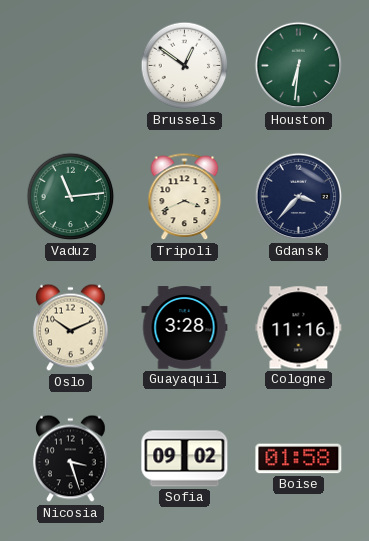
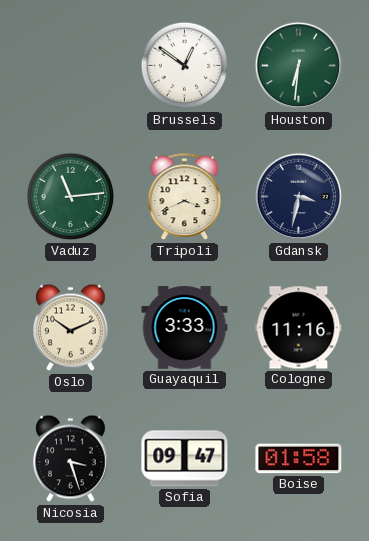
Gdansk: 3:37 -> 3:32
Guayaquil: 3:28 -> 3:33
Sofia: 09:02 -> 09:47
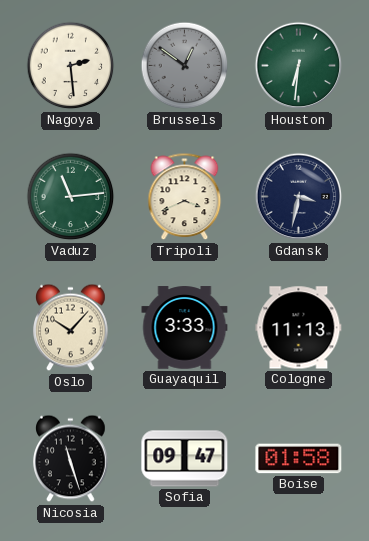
Nagoya: none -> 2:29
Brussels dial: white -> grey
Oslo: 10:11 -> 10:07
Cologne: 11:16 -> 11:13
Nicosia: 3:27 -> 11:27
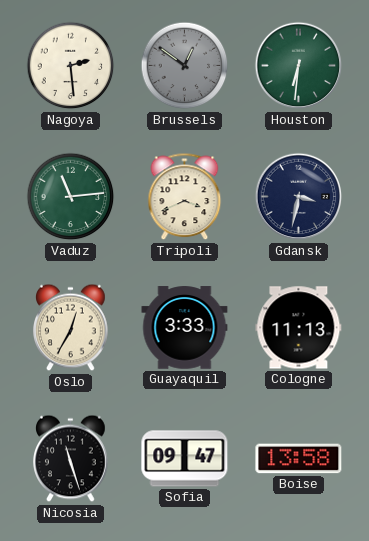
Oslo: 10:07 -> 12:35
Boise: 01:58 -> 13:58
